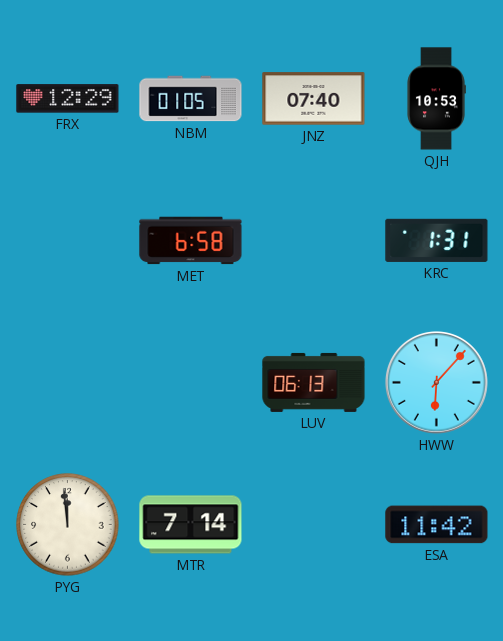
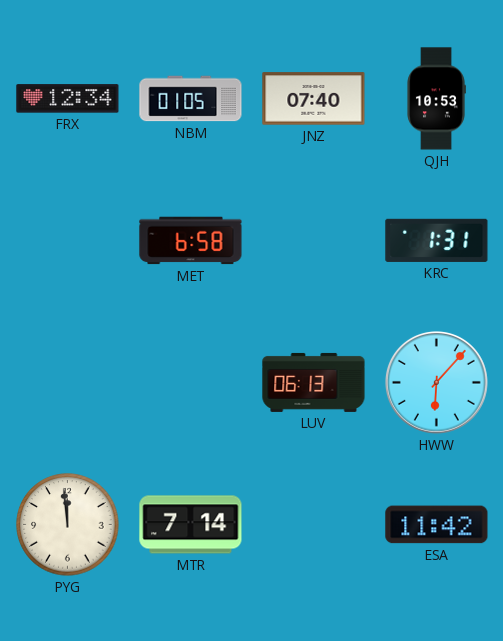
FRX: 12:29 -> 12:34
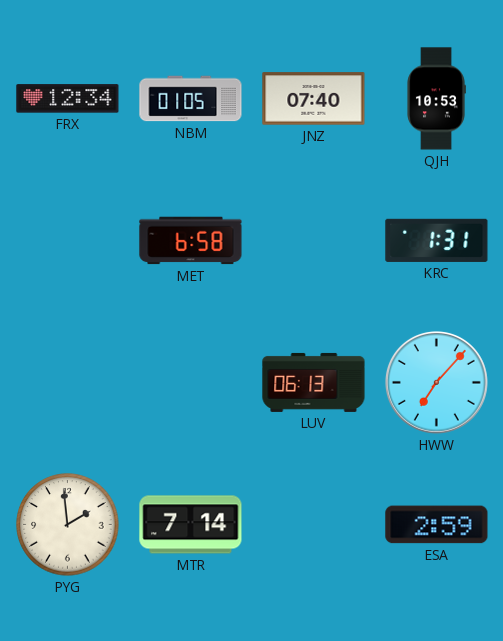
HWW: 6:07 -> 7:07
PYG: 11:59 -> 1:59
ESA: 11:42 -> 2:59
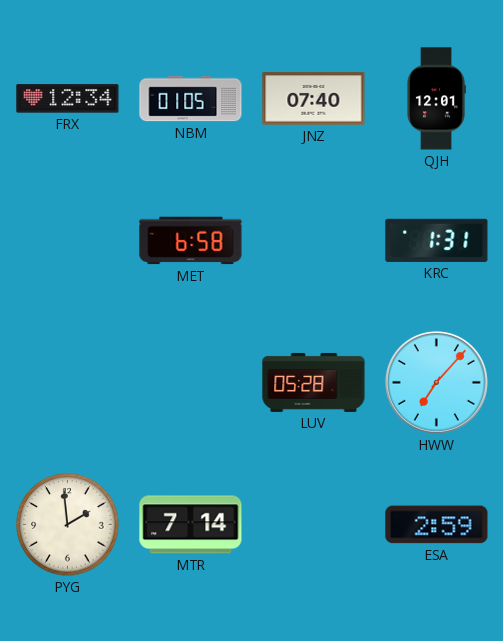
QJH: 10:53 -> 12:01
LUV: 06:13 -> 05:28
